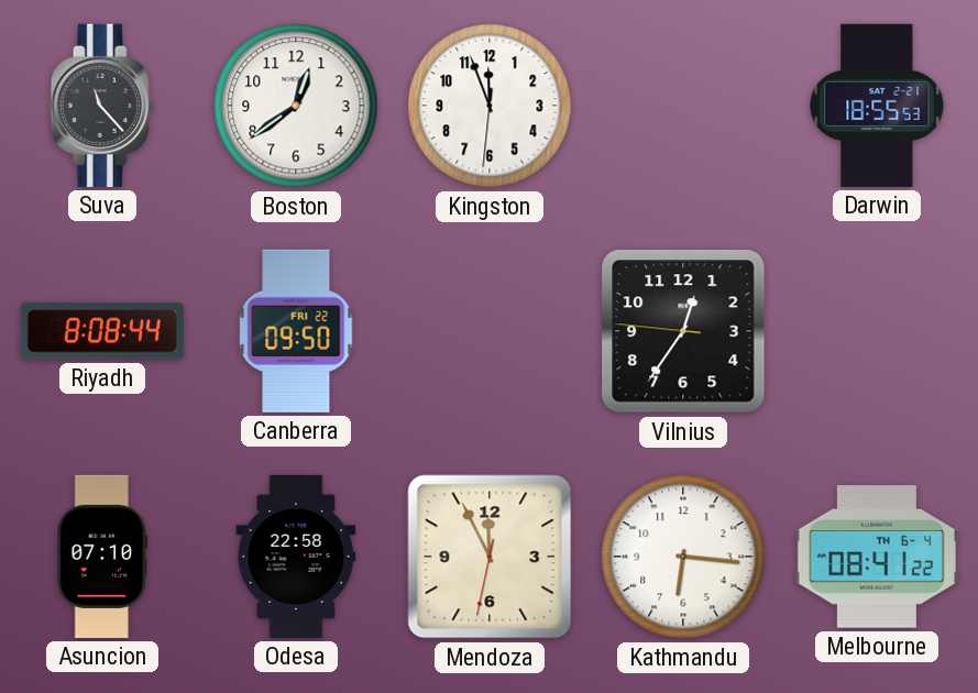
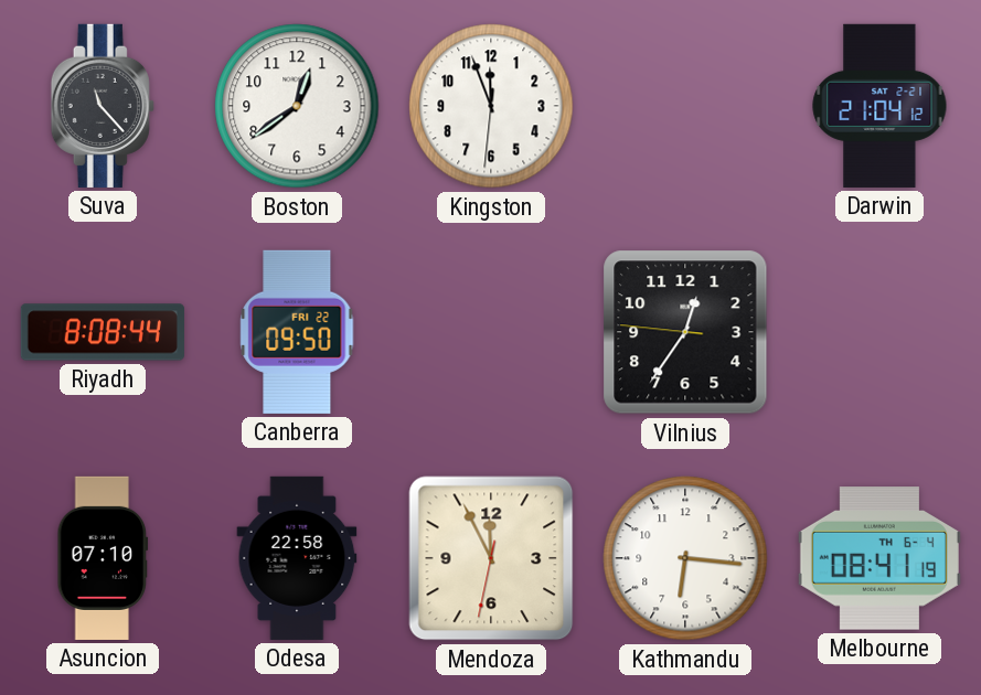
Darwin: 18:55 -> 21:04
Melbourne: 08:41:22 -> 08:41:19
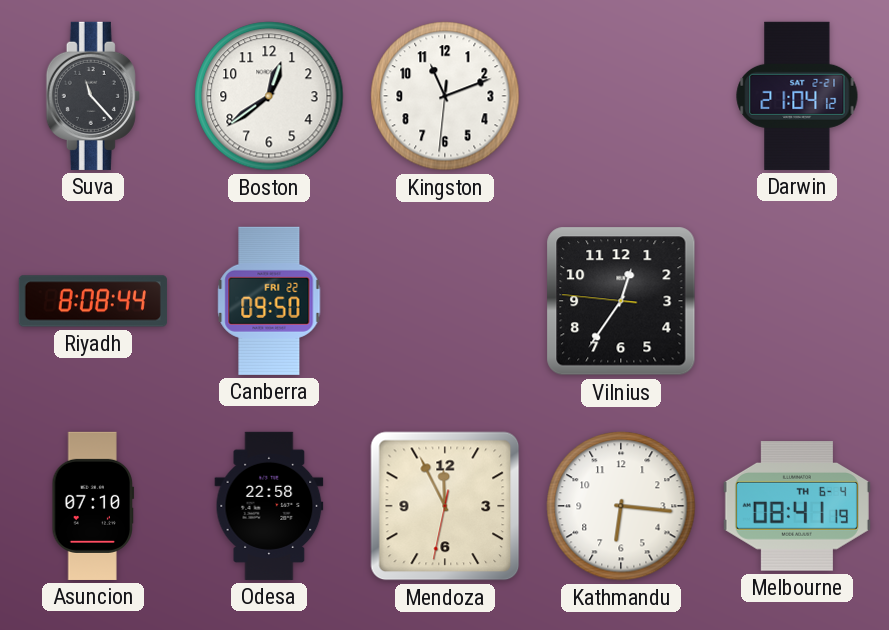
Kingston: 11:56 -> 11:11
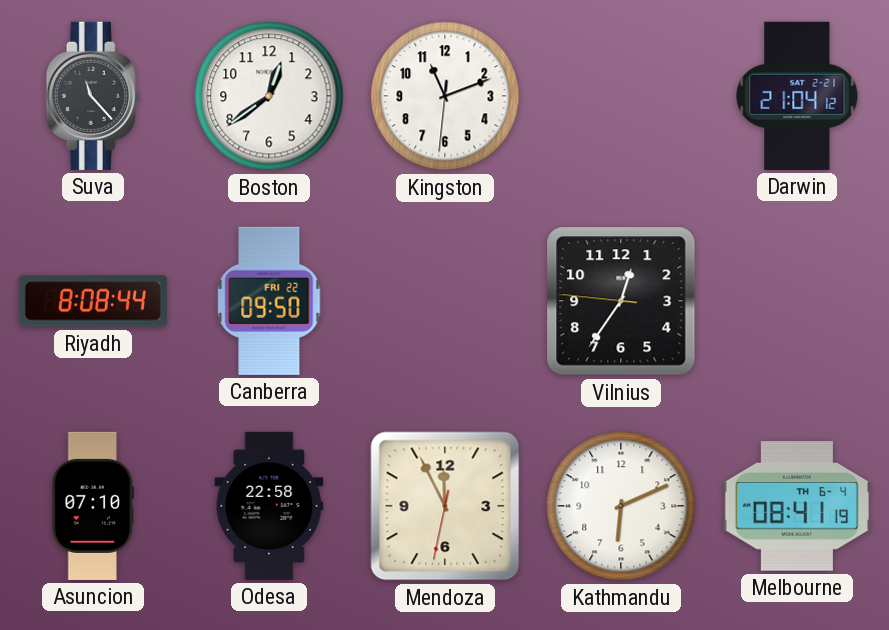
Kathmandu: 6:16 -> 6:11
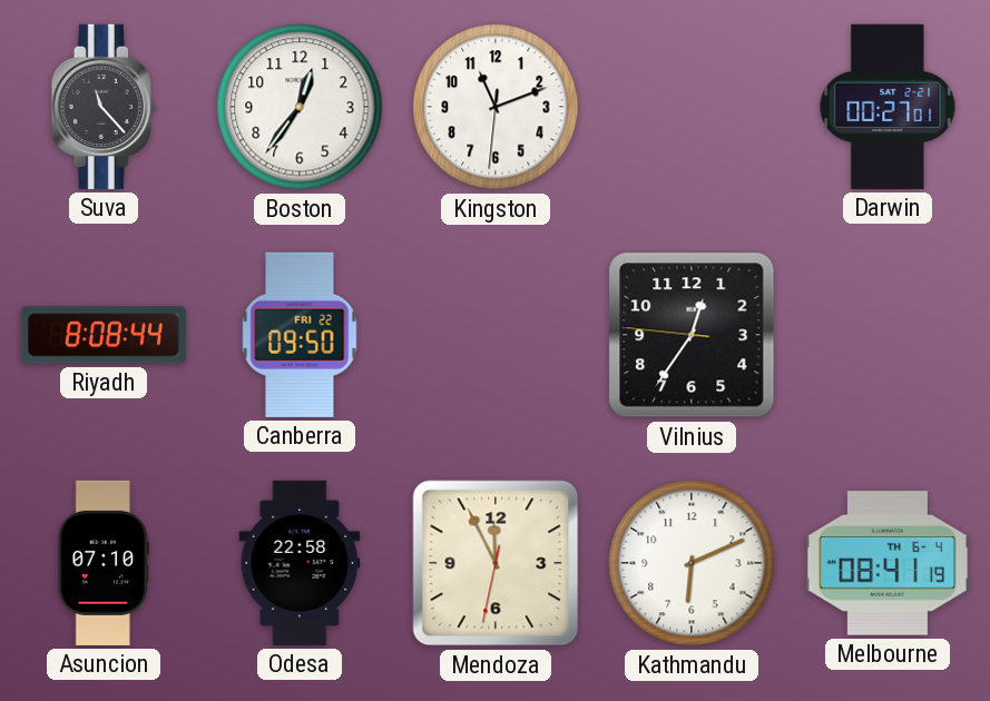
Boston: 12:39 -> 12:36
Darwin: 21:04 -> 00:27
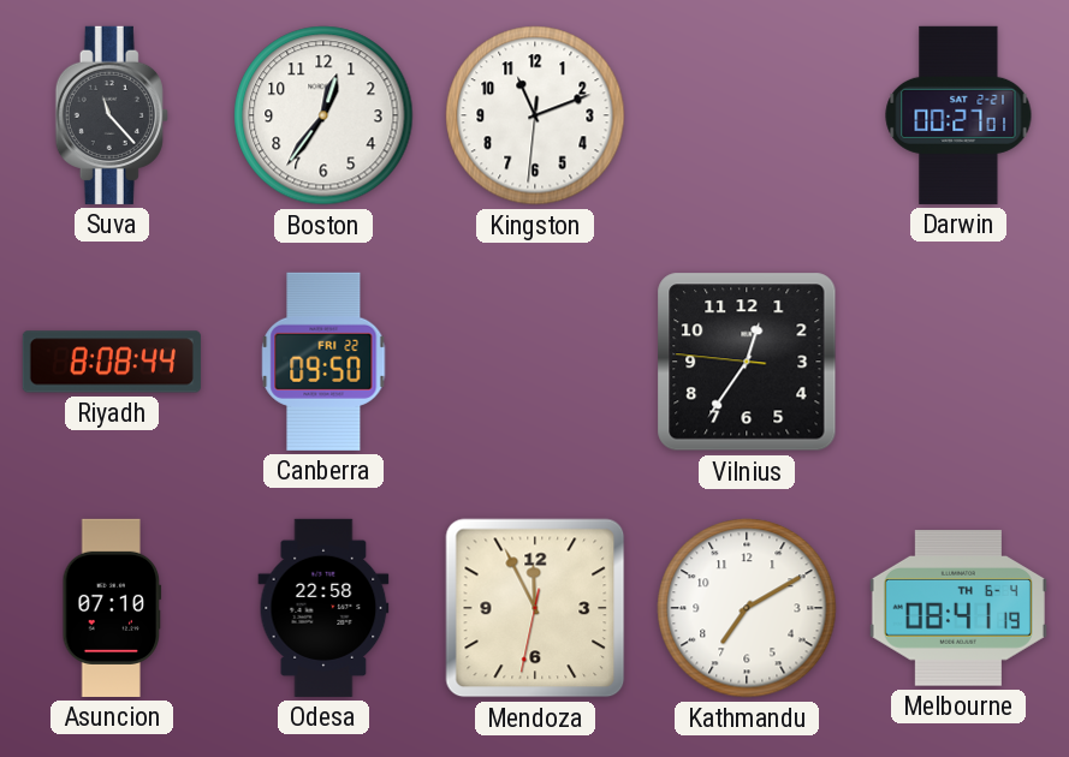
Kathmandu: 6:11 -> 7:10
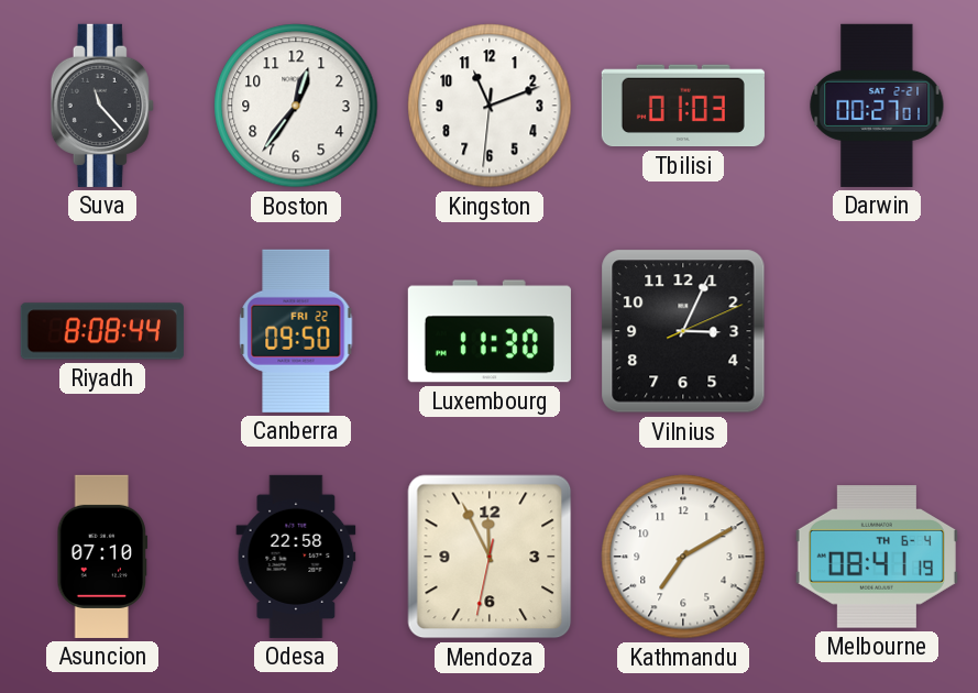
Tbilisi: none -> 01:03
Luxembourg: none -> 11:30
Vilnius: 12:35 -> 3:04
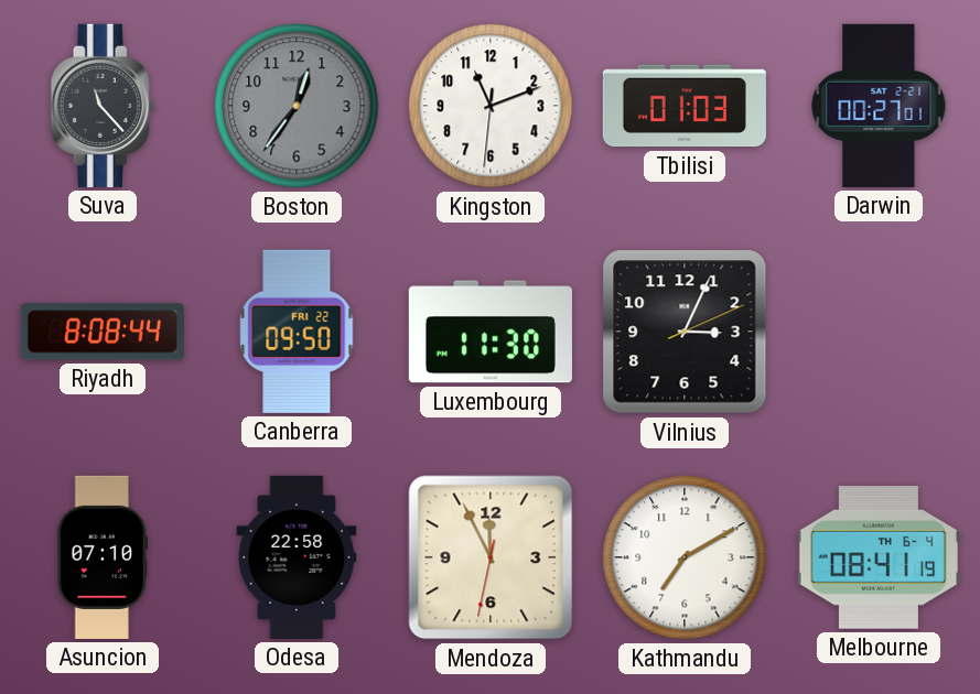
Boston dial: white -> grey
